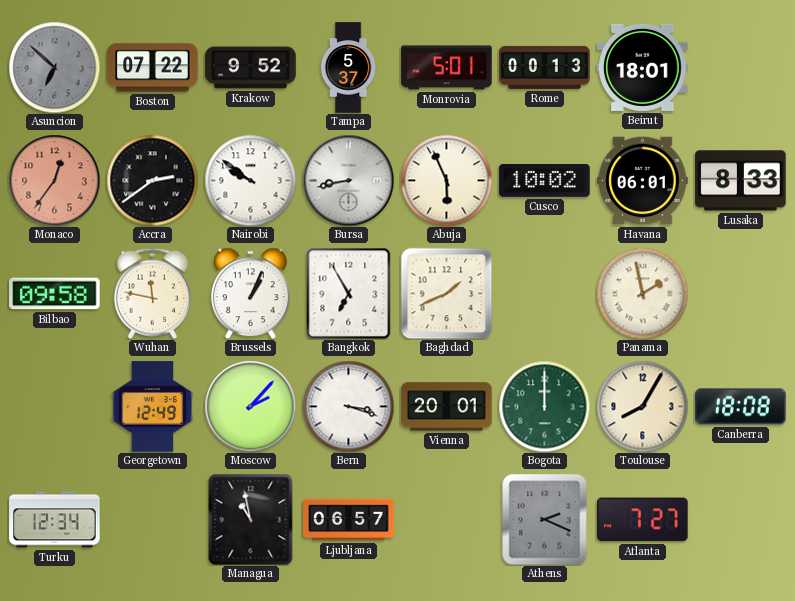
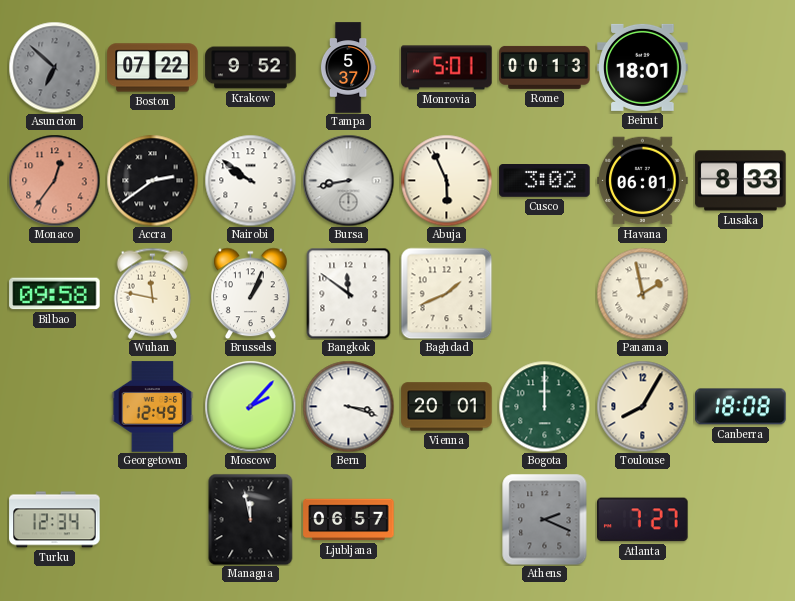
Cusco: 10:02 -> 3:02
Bangkok: 6:55 -> 11:51
Managua: 10:58 -> 11:58
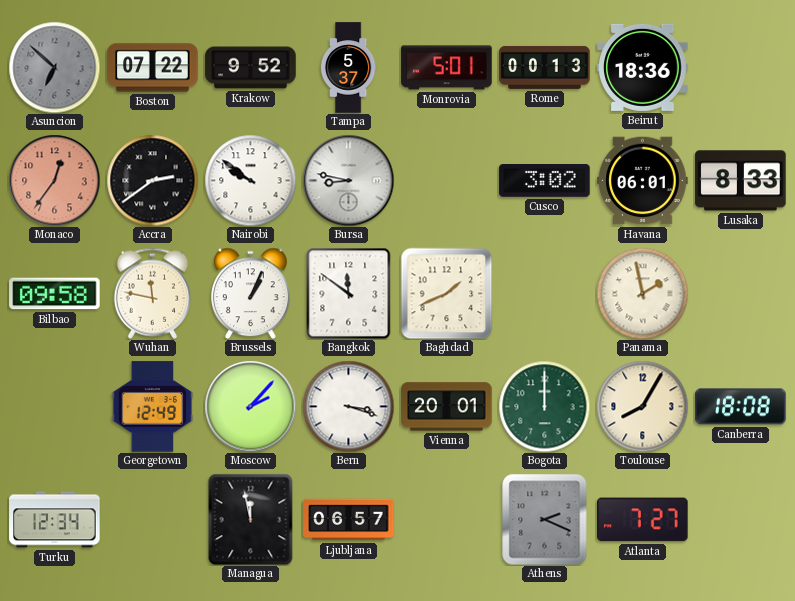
Beirut: 18:01 -> 18:36
Bursa: 8:43 -> 8:47
Abuja: 5:56 -> none
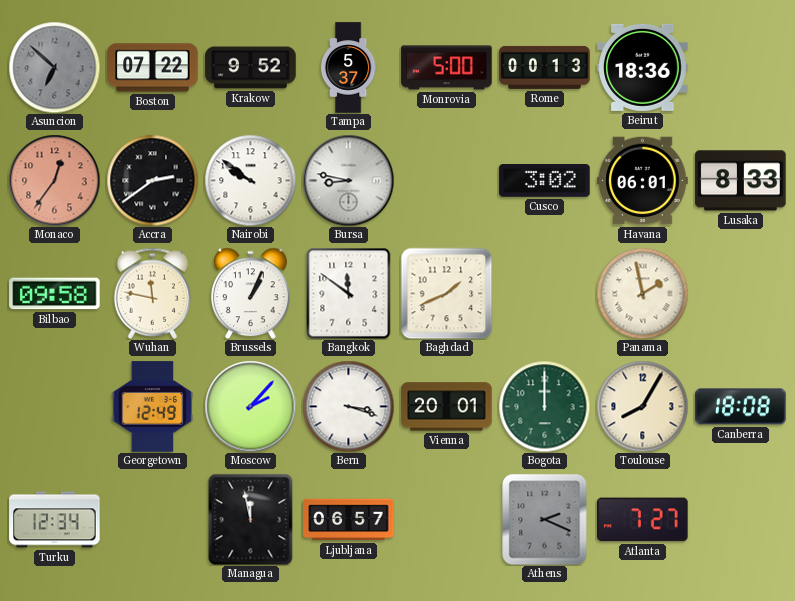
Monrovia: 5:01 -> 5:00
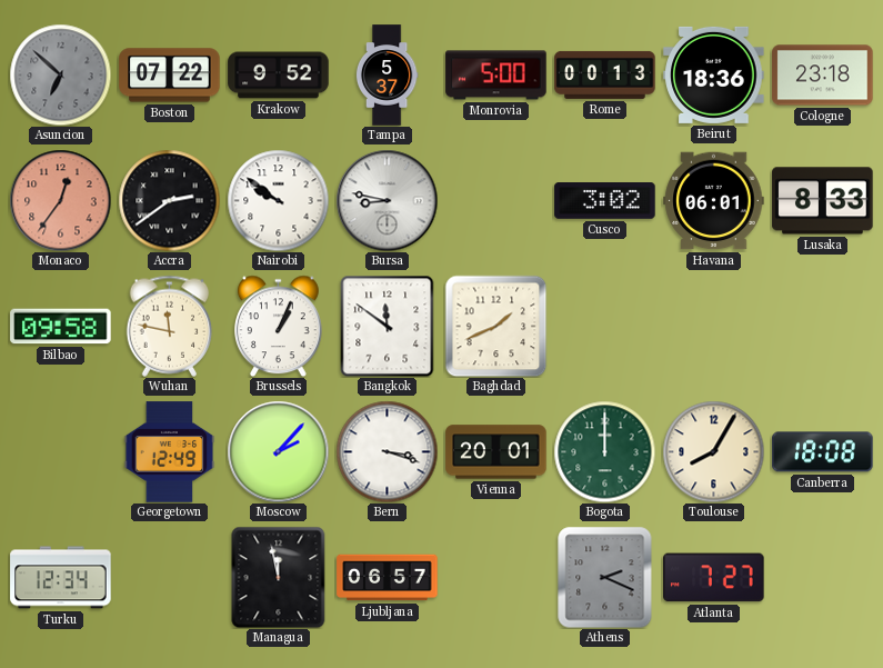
Cologne: none -> 23:18
Panama: 1:58 -> none
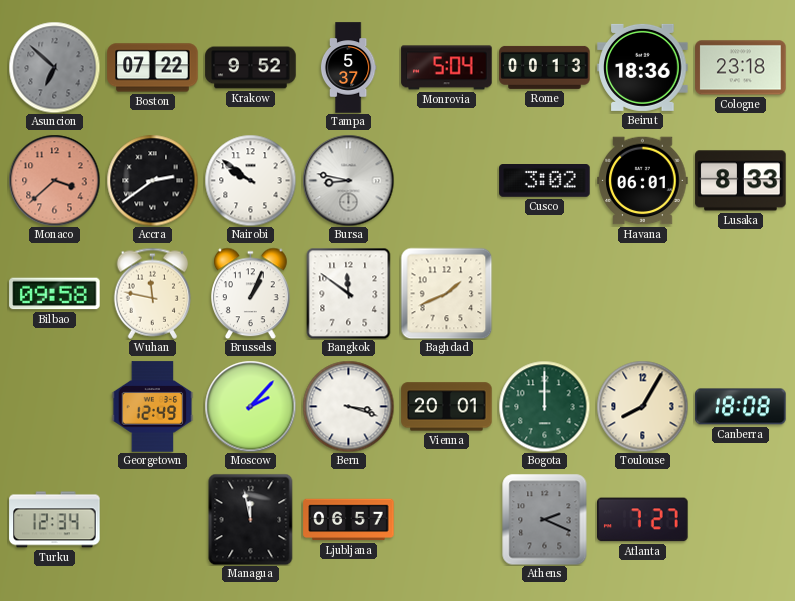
Monrovia: 5:00 -> 5:04
Monaco: 12:36 -> 3:38
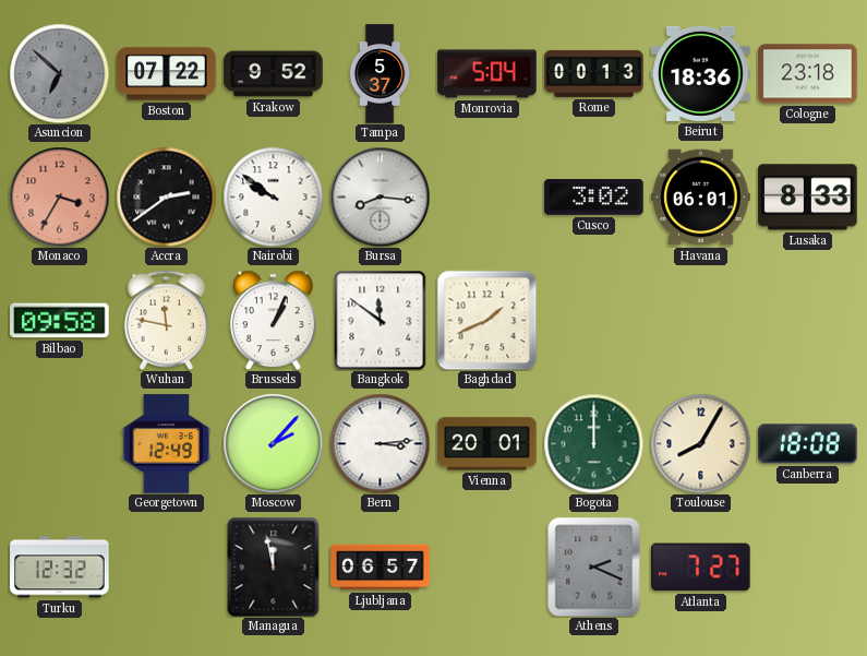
Monaco: 3:38 -> 3:35
Bursa: 8:47 -> 8:16
Bern: 3:18 -> 3:14
Turku: 12:34 -> 12:32
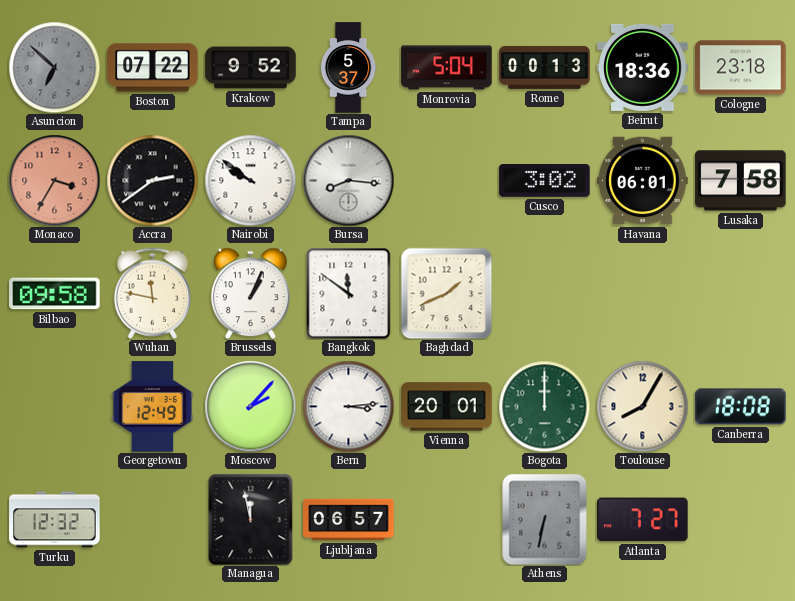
Lusaka: 8:33 -> 7:58
Athens: 2:19 -> 6:32
